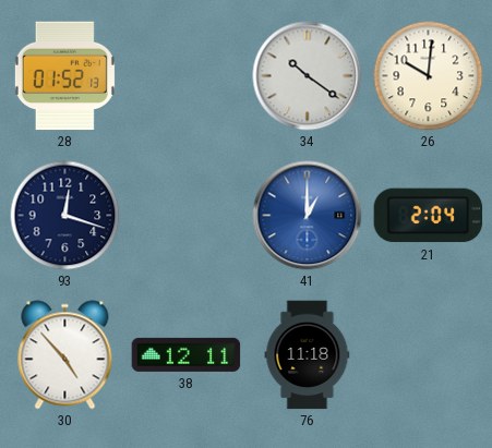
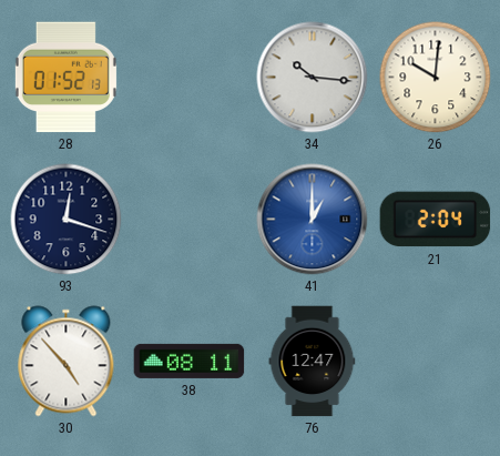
34: 10:21 -> 10:16
38: 12:11 -> 08:11
76: 11:18 -> 12:47
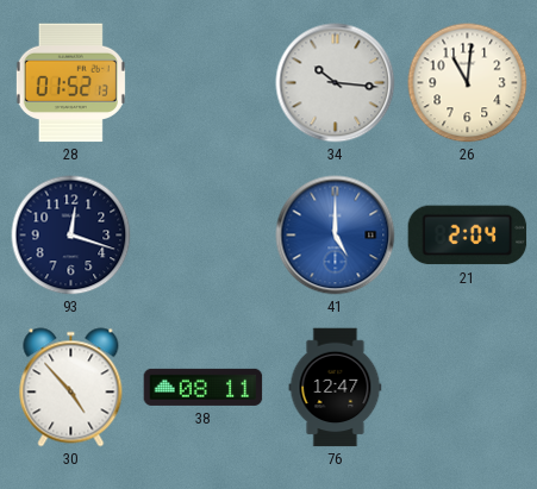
26: 10:01 -> 11:01
41: 1:00 -> 5:00
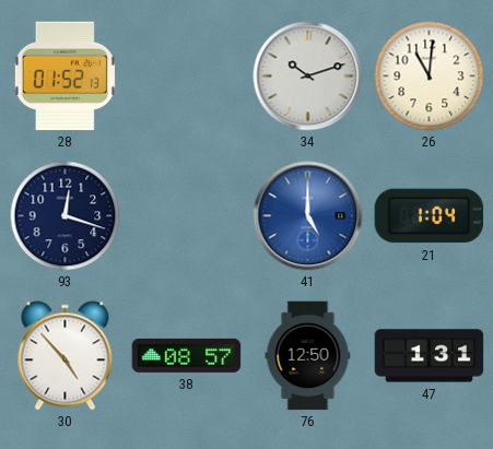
34: 10:16 -> 10:12
21: 2:04 -> 1:04
38: 08:11 -> 08:57
76: 12:47 -> 12:50
47: none -> 1:31
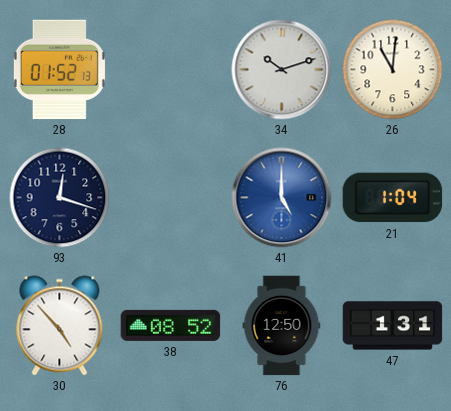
38: 08:57 -> 08:52
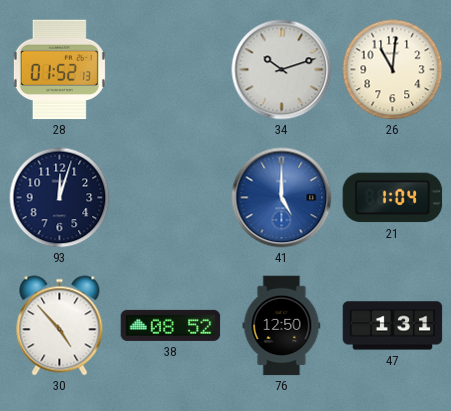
93: 12:18 -> 12:03
